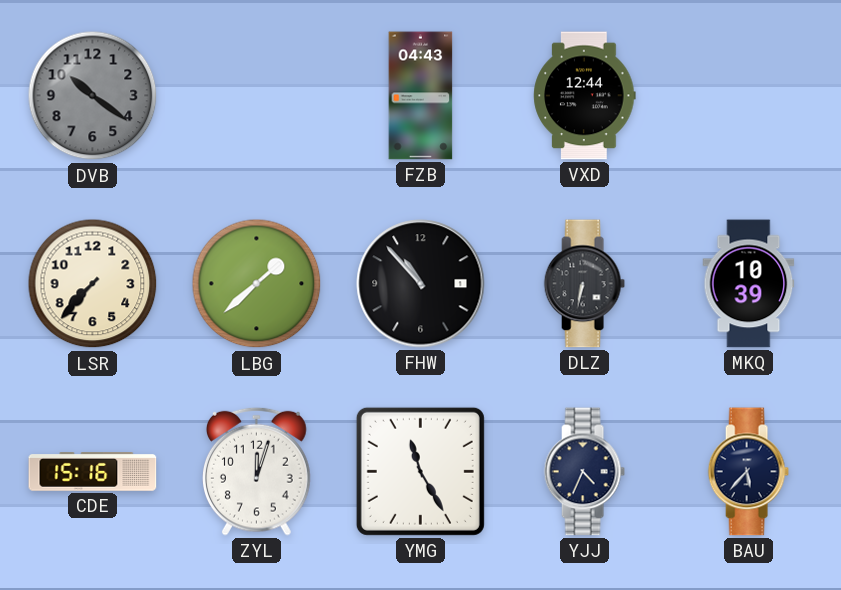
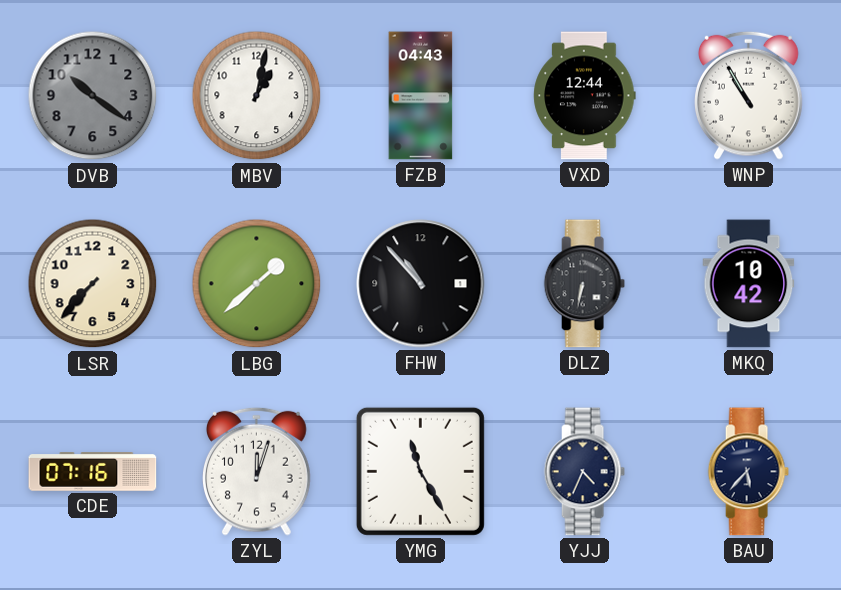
MBV: none -> 1:02
WNP: none -> 10:55
MKQ: 10:39 -> 10:42
CDE: 15:16 -> 07:16
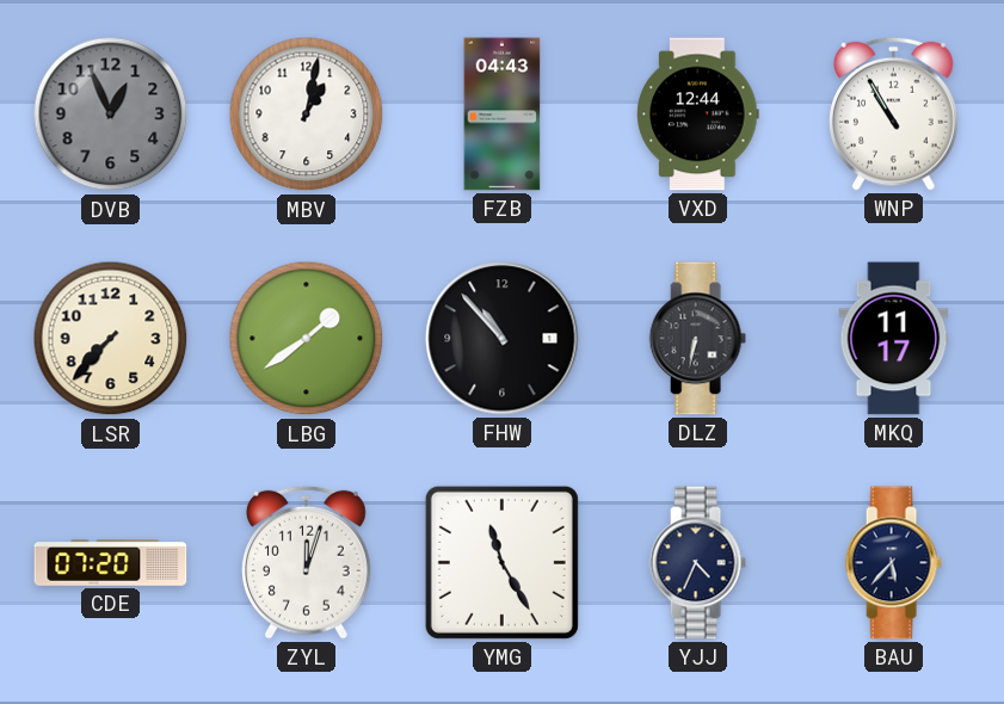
DVB: 10:21 -> 12:56
LBG: 1:38 -> 1:39
MKQ: 10:42 -> 11:17
CDE: 07:16 -> 07:20
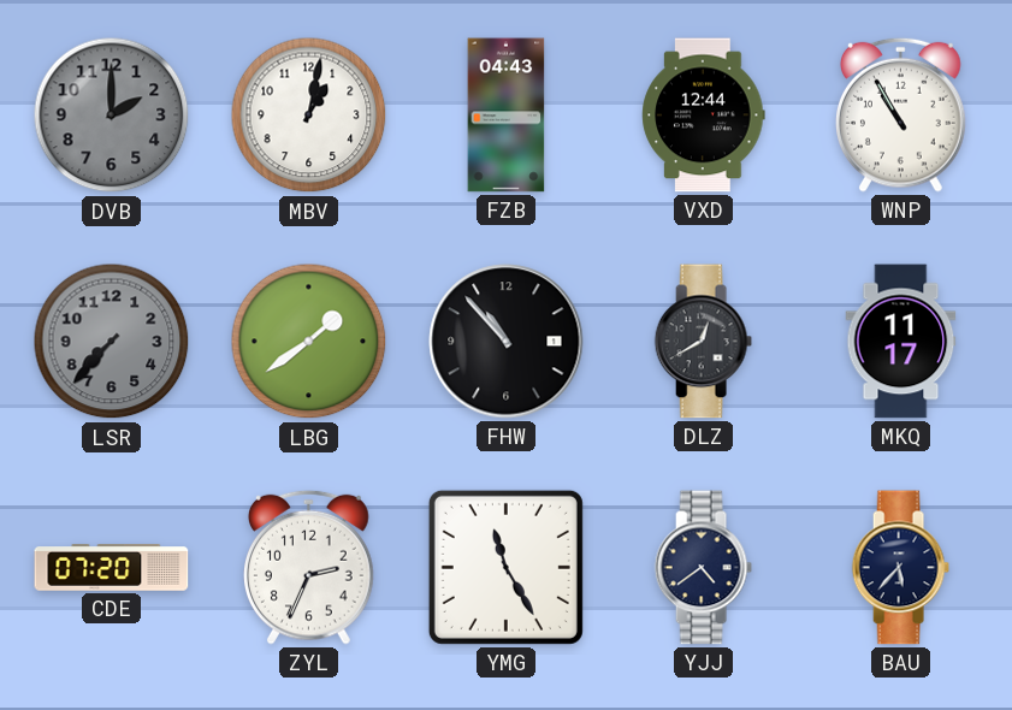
DVB: 12:56 -> 2:00
LSR dial: cream -> grey
DLZ: 6:32 -> 12:40
ZYL: 12:03 -> 2:34
YJJ: 4:34 -> 4:39
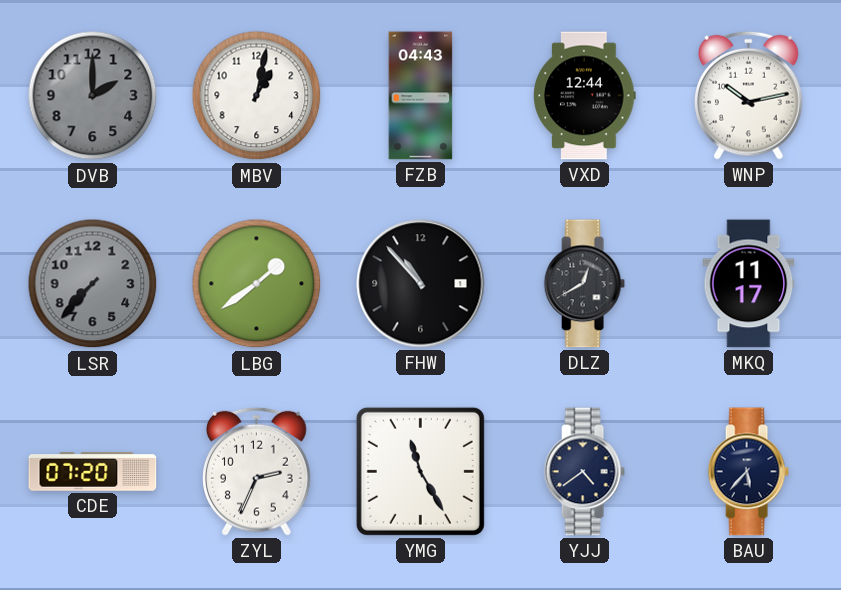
WNP: 10:55 -> 10:13
